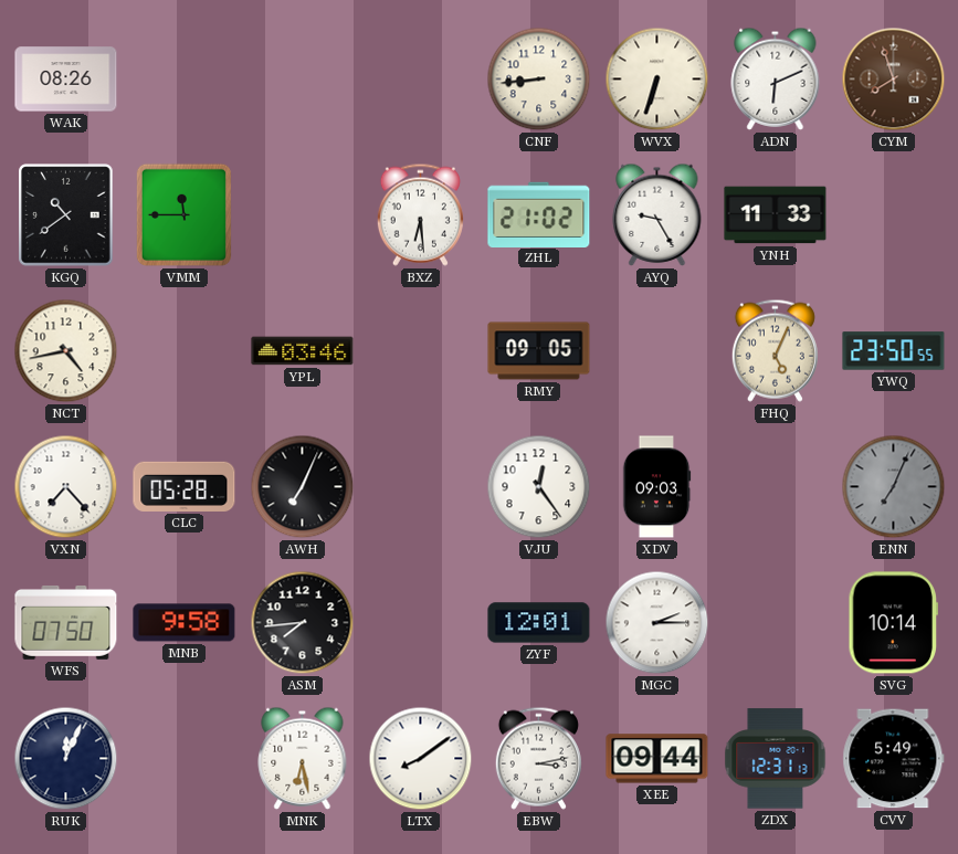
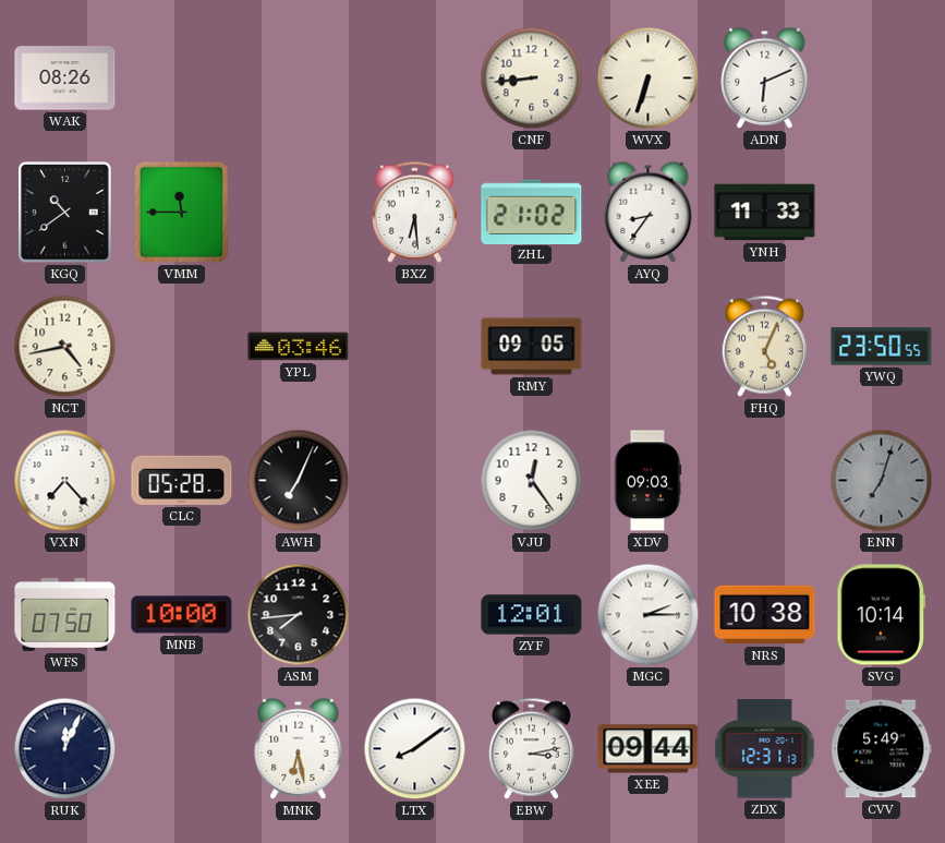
CYM: 7:57 -> none
AYQ: 9:25 -> 8:36
ENN: 7:04 -> 7:03
MNB: 9:58 -> 10:00
NRS: none -> 10:38
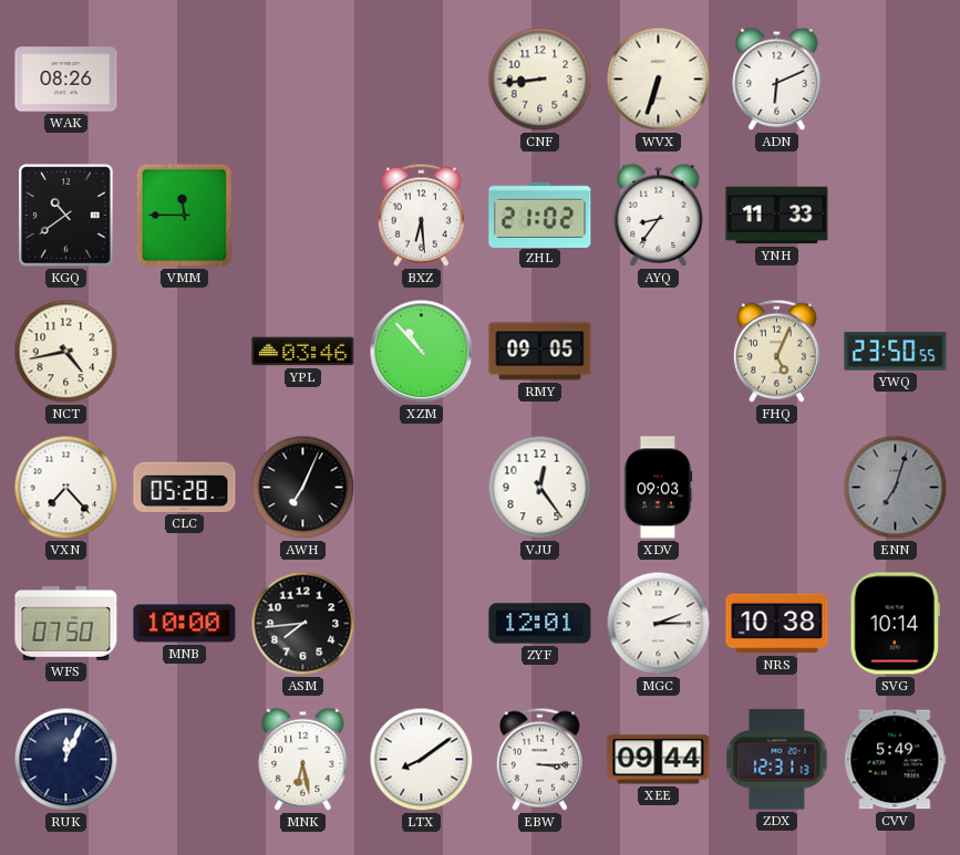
XZM: none -> 10:53
EBW: 3:13 -> 3:15
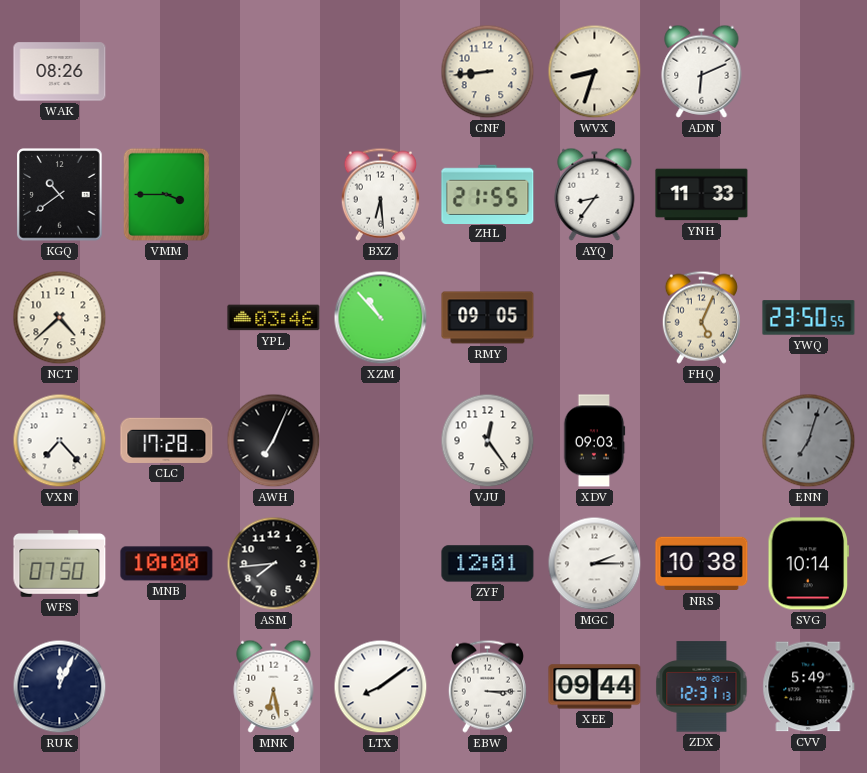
WVX: 6:33 -> 8:33
VMM: 11:45 -> 3:45
ZHL: 21:02 -> 21:55
NCT: 4:43 -> 4:38
CLC: 05:28 -> 17:28
